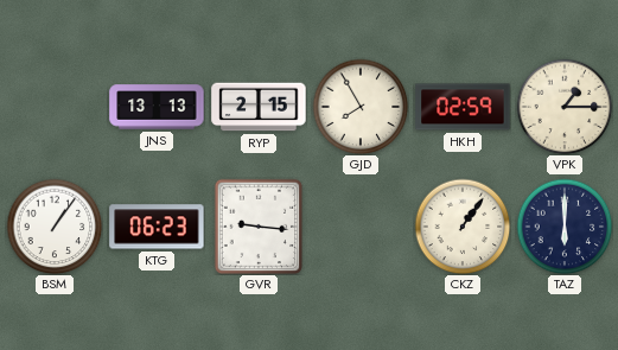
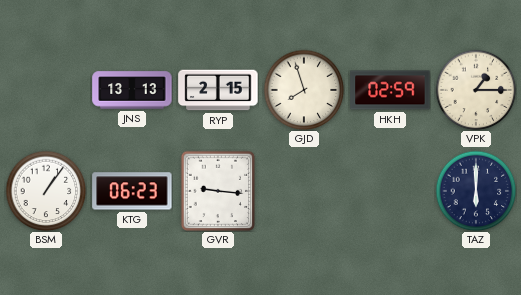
GJD: 7:55 -> 7:57
CKZ: 1:06 -> none
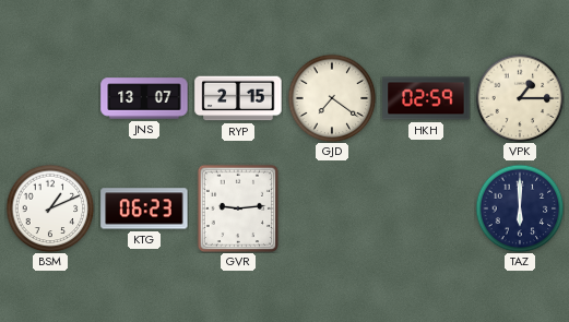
JNS: 13:13 -> 13:07
GJD: 7:57 -> 7:21
BSM: 1:06 -> 1:11
GVR: 9:16 -> 9:14
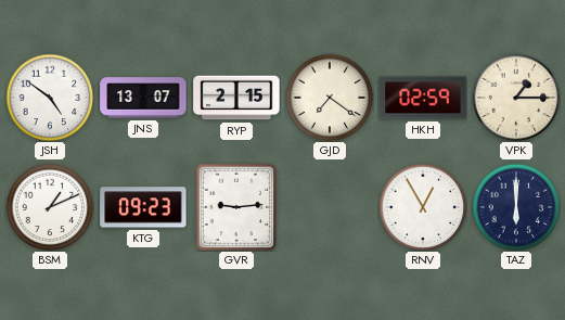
JSH: none -> 4:51
KTG: 06:23 -> 09:23
RNV: none -> 12:55
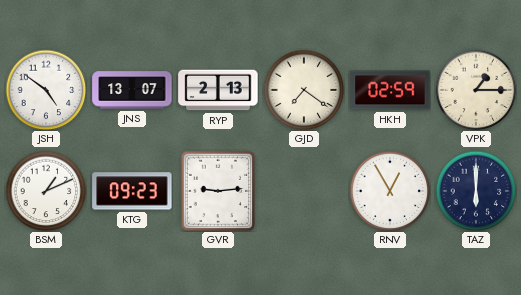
RYP: 2:15 -> 2:13
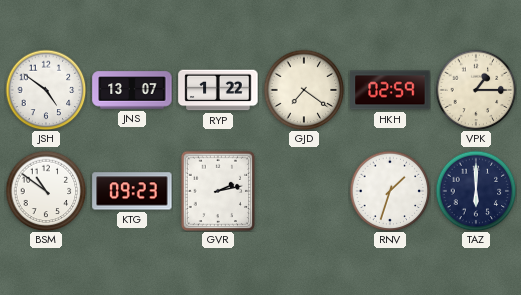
RYP: 2:13 -> 1:22
BSM: 1:11 -> 10:51
GVR: 9:14 -> 2:13
RNV: 12:55 -> 1:33
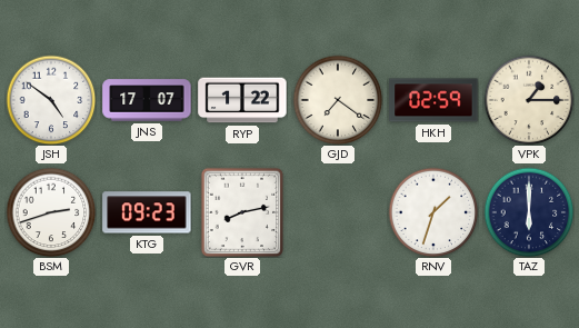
JNS: 13:07 -> 17:07
BSM: 10:51 -> 2:42
GVR: 2:13 -> 8:13
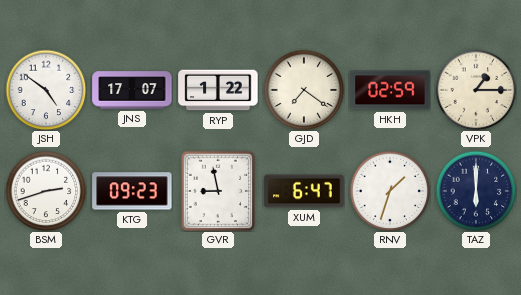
GVR: 8:13 -> 8:58
XUM: none -> 6:47
